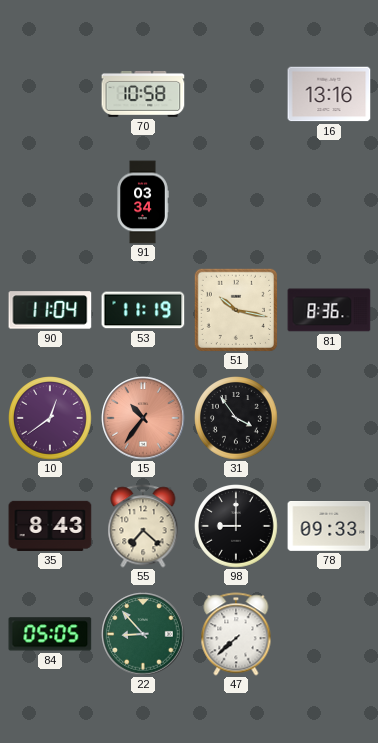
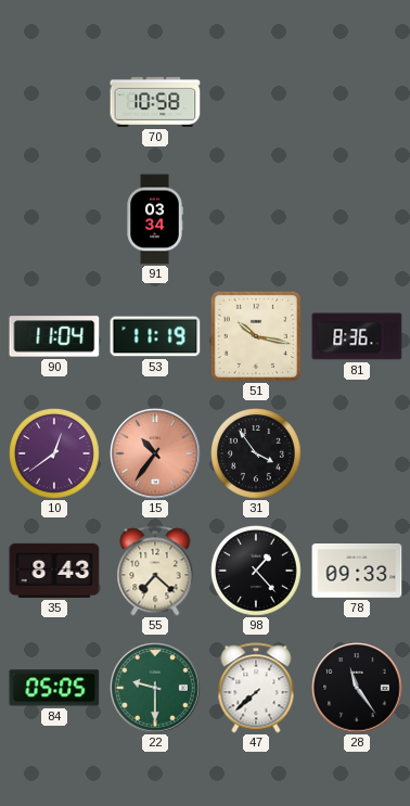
16: 13:16 -> none
98: 9:00 -> 1:23
22: 8:53 -> 9:30
28: none -> 11:24
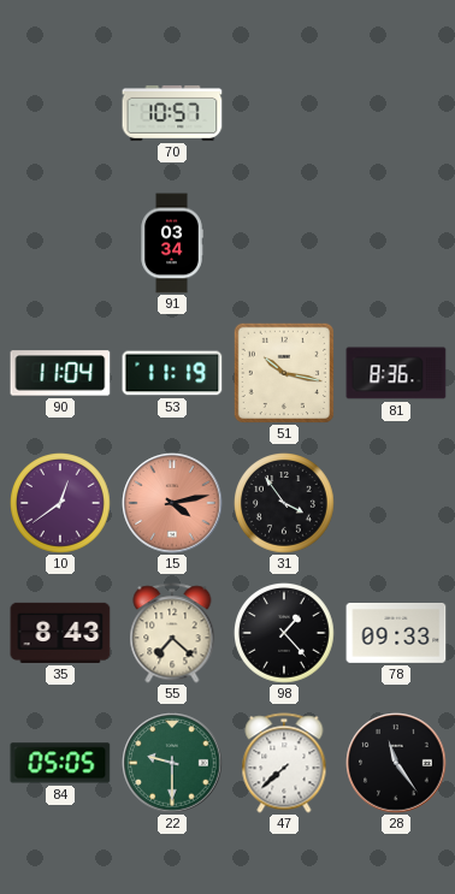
70: 10:58 -> 10:57
15: 10:36 -> 4:13
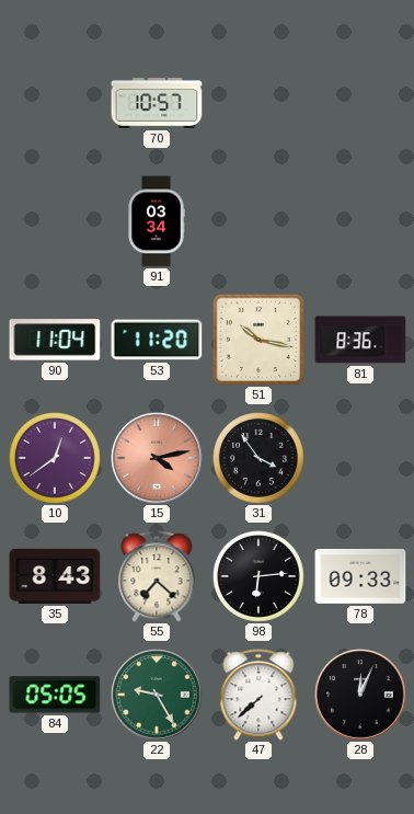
53: 11:19 -> 11:20
98: 1:23 -> 6:14
22: 9:30 -> 9:25
28: 11:24 -> 12:04
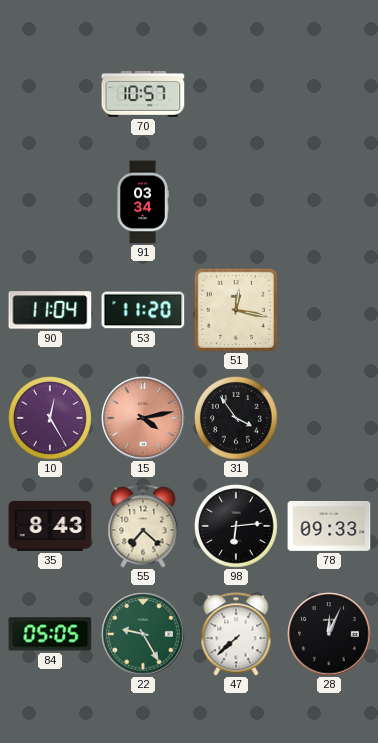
51: 10:17 -> 12:17
81: 8:36 -> none
10: 12:39 -> 12:25
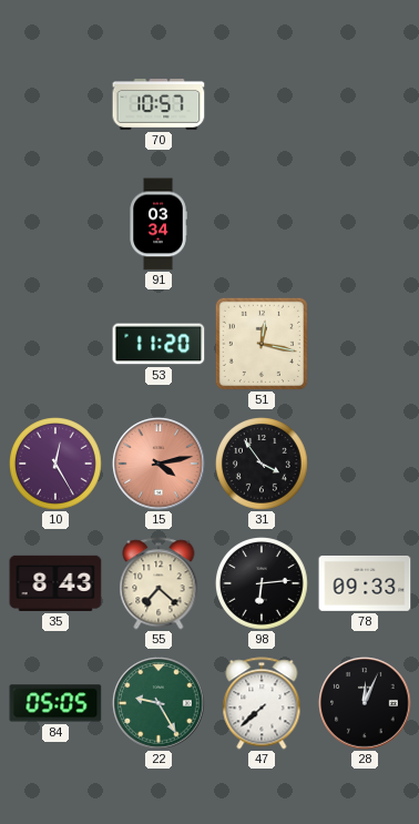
90: 11:04 -> none
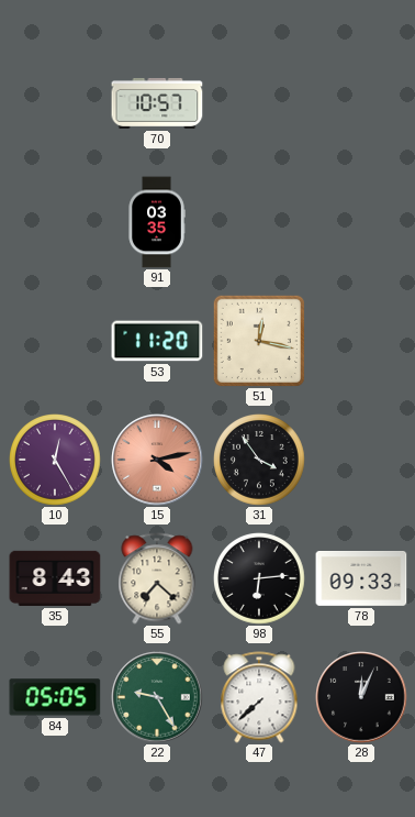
91: 03:34 -> 03:35
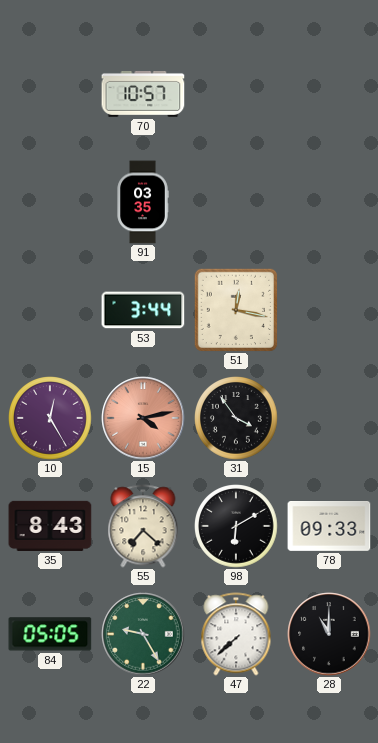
53: 11:20 -> 3:44
98: 6:14 -> 6:10
28: 12:04 -> 11:00
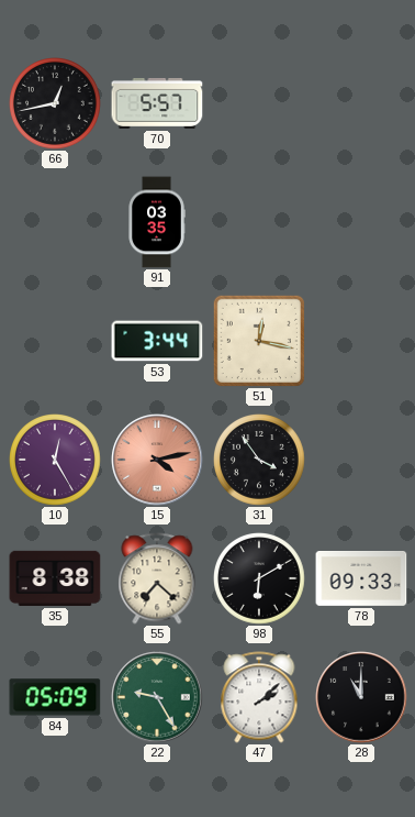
66: none -> 12:43
70: 10:57 -> 5:57
35: 8:43 -> 8:38
84: 05:05 -> 05:09
47: 7:38 -> 2:08
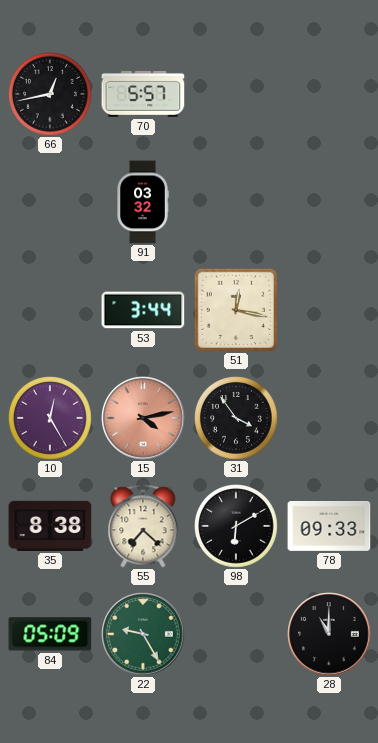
91: 03:35 -> 03:32
47: 2:08 -> none
